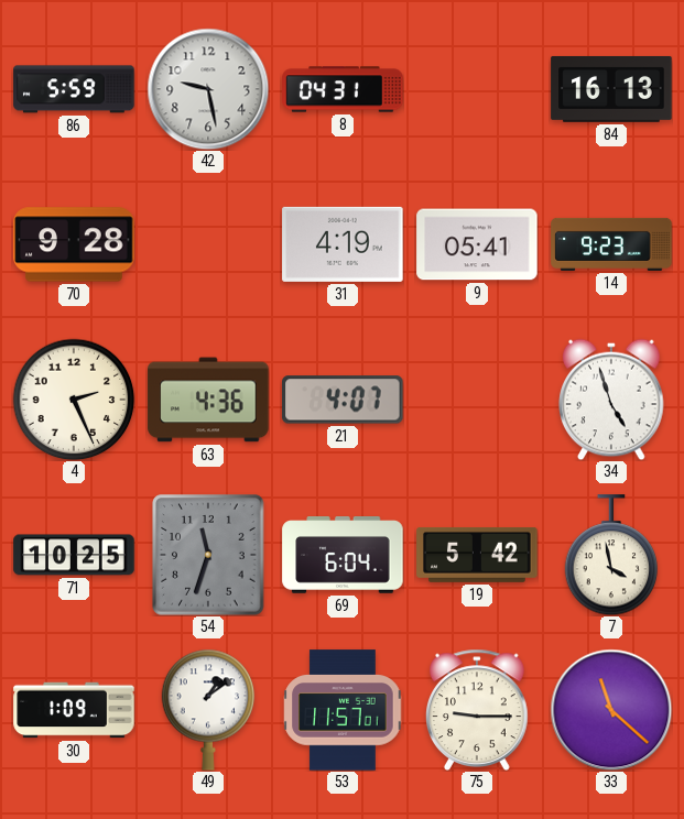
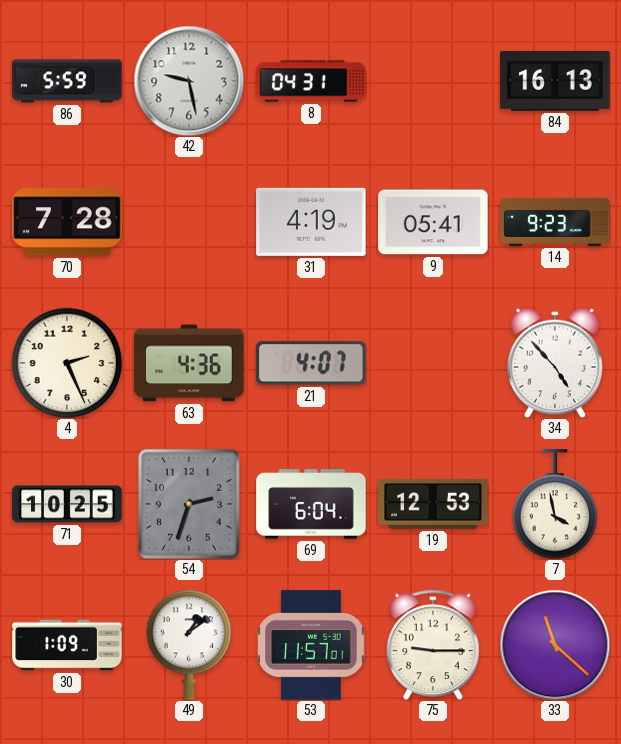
70: 9:28 -> 7:28
34: 4:57 -> 4:53
54: 11:33 -> 2:33
19: 5:42 -> 12:53
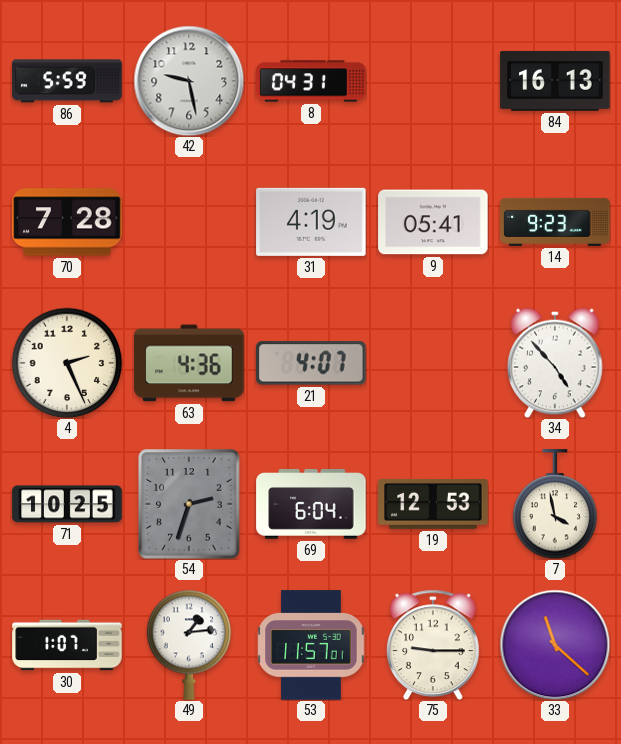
30: 1:09 -> 1:07
49: 1:09 -> 1:14
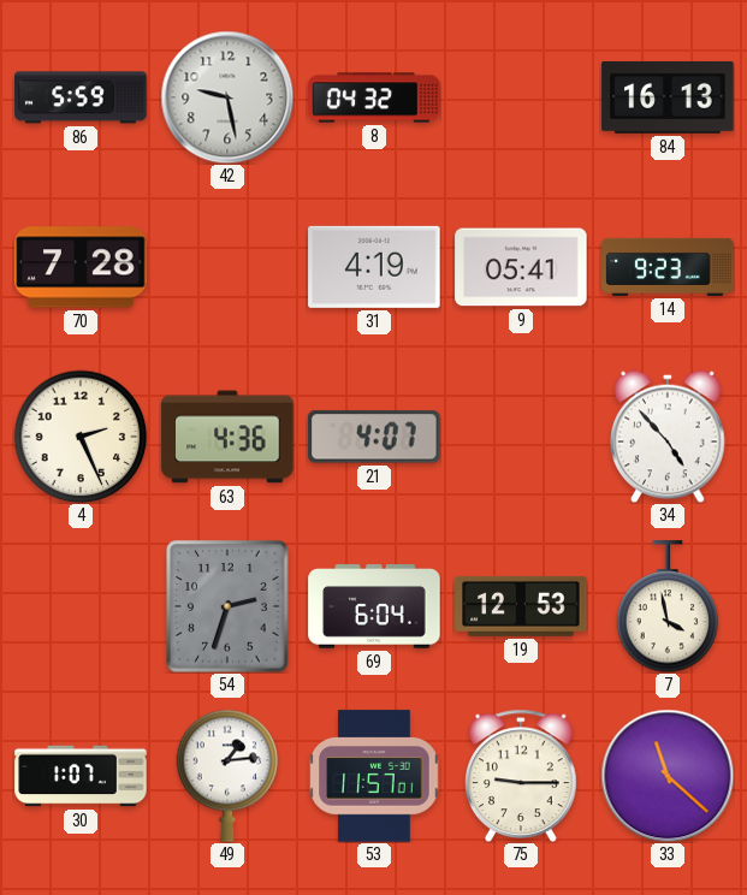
8: 04:31 -> 04:32
71: 10:25 -> none
